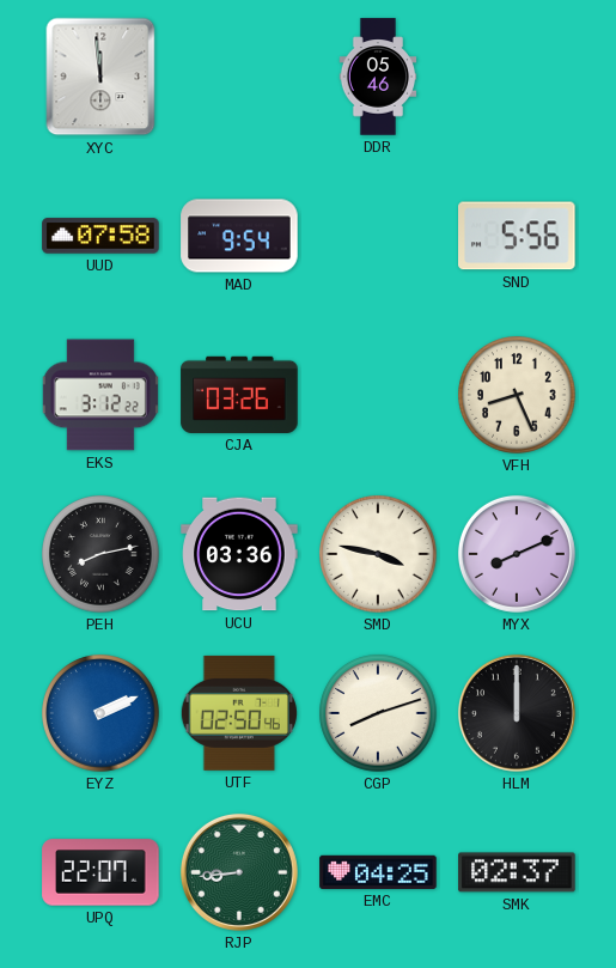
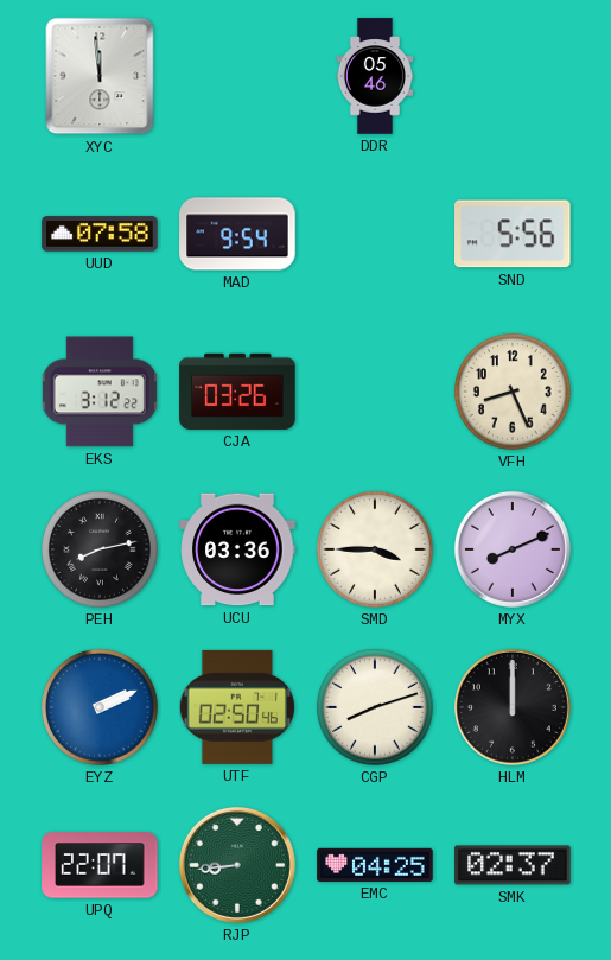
SMD: 3:47 -> 3:45
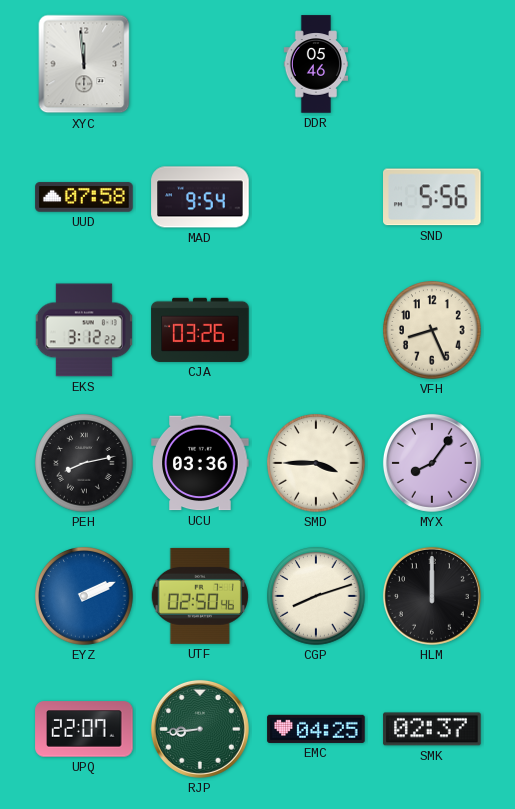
MYX: 8:11 -> 8:06
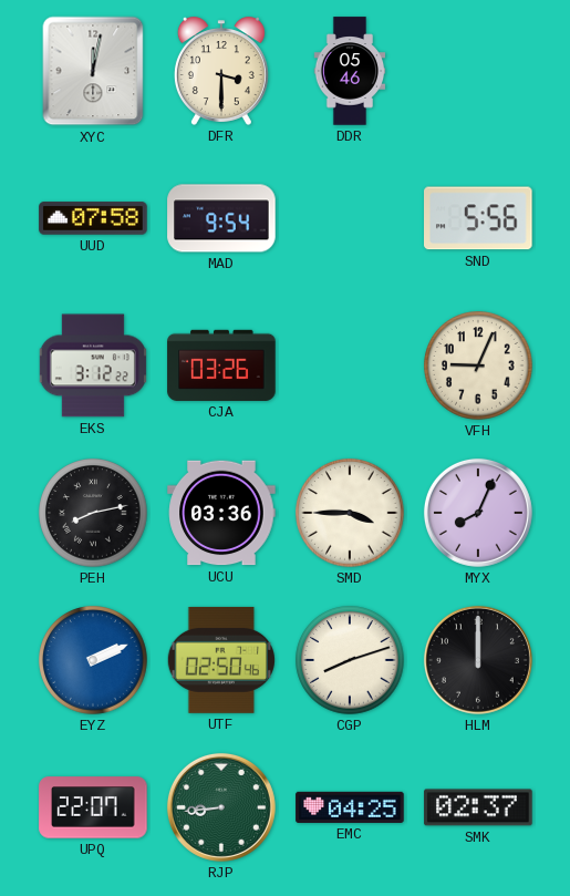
XYC: 11:59 -> 12:02
DFR: none -> 3:30
VFH: 8:26 -> 9:04
MYX: 8:06 -> 8:04
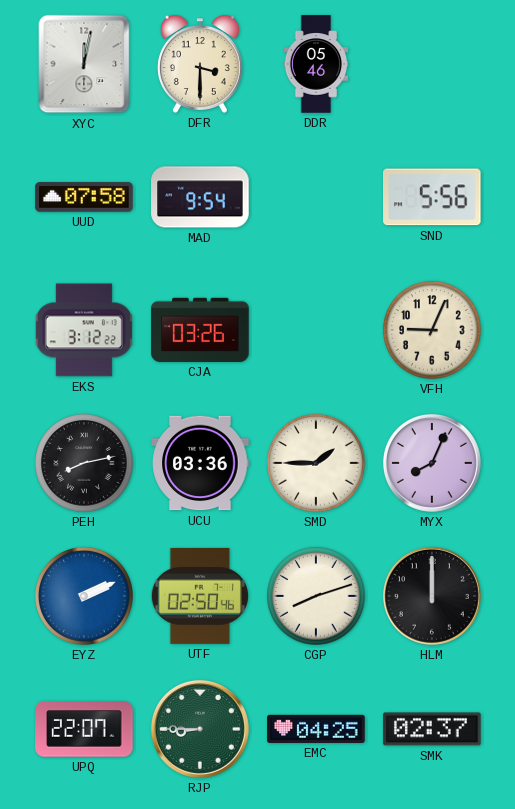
SMD: 3:45 -> 1:45
RJP: 8:44 -> 8:45
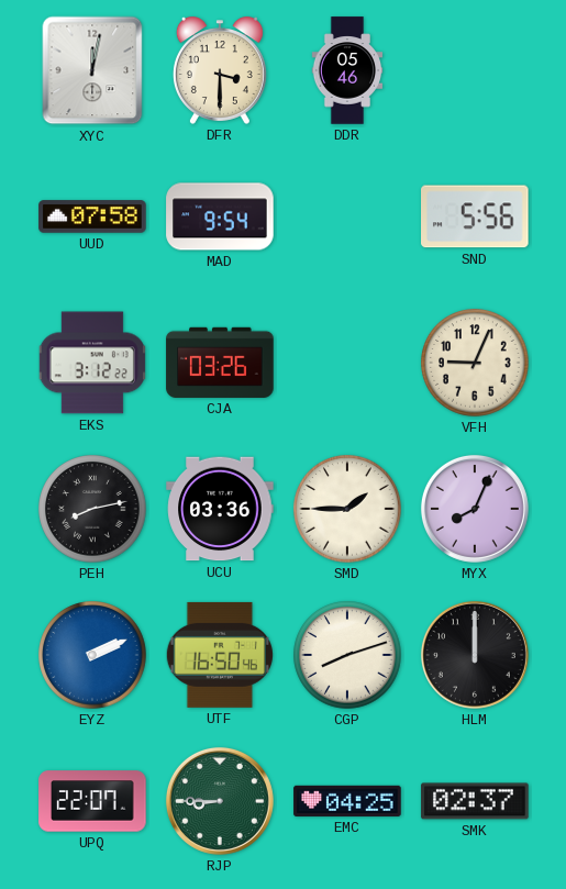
UTF: 02:50 -> 16:50
